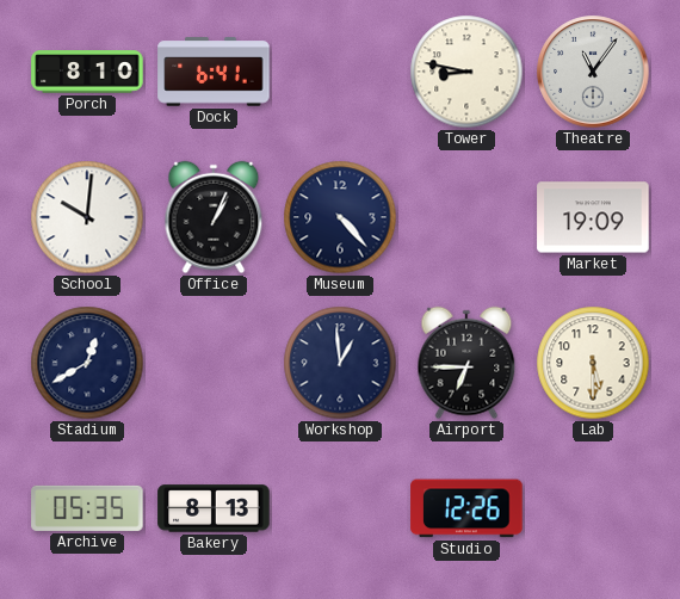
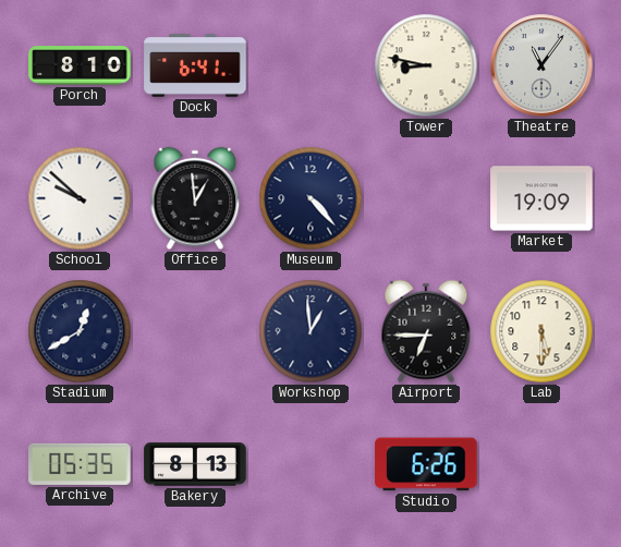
School: 10:01 -> 9:52
Office: 1:04 -> 12:59
Studio: 12:26 -> 6:26
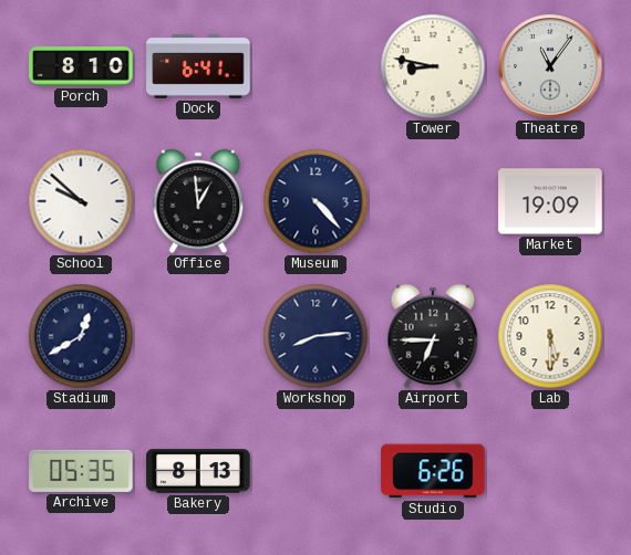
Workshop: 12:59 -> 8:14
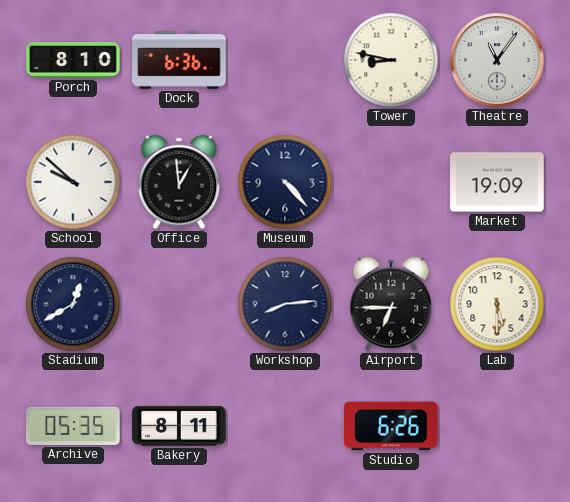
Dock: 6:41 -> 6:36
Bakery: 8:13 -> 8:11
